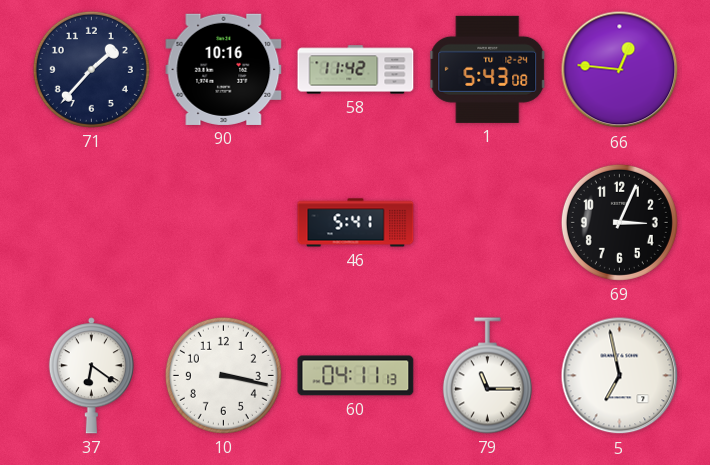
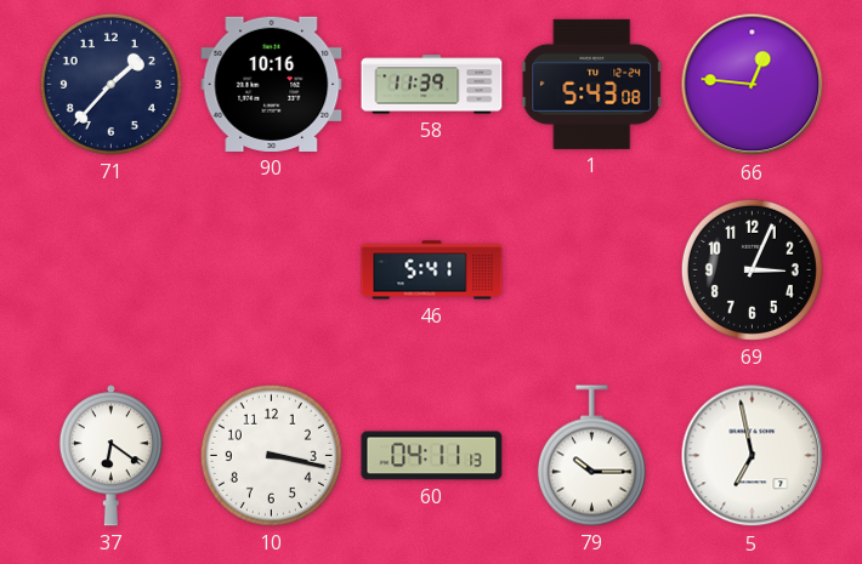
58: 11:42 -> 11:39
79: 11:15 -> 10:15
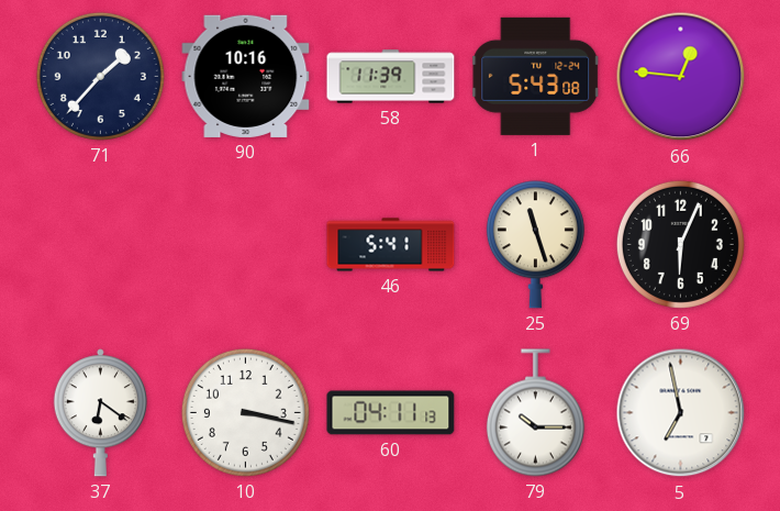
25: none -> 11:27
69: 3:04 -> 6:04
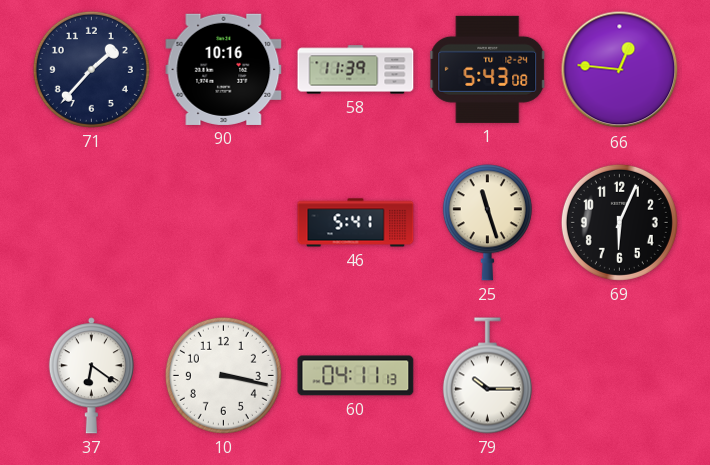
5: 6:58 -> none
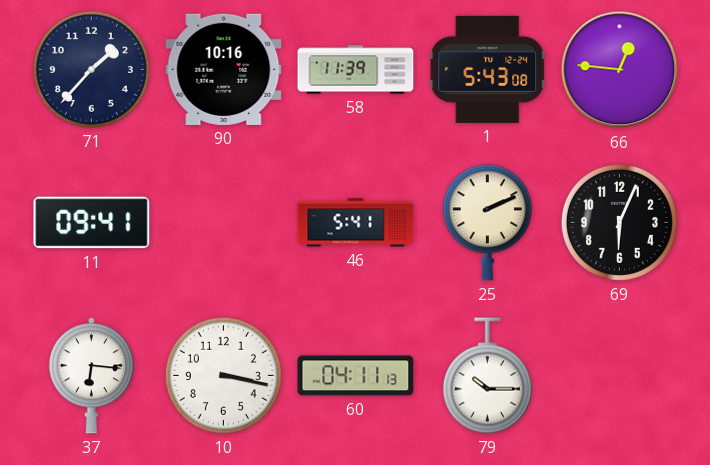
11: none -> 09:41
25: 11:27 -> 2:11
37: 6:21 -> 6:16
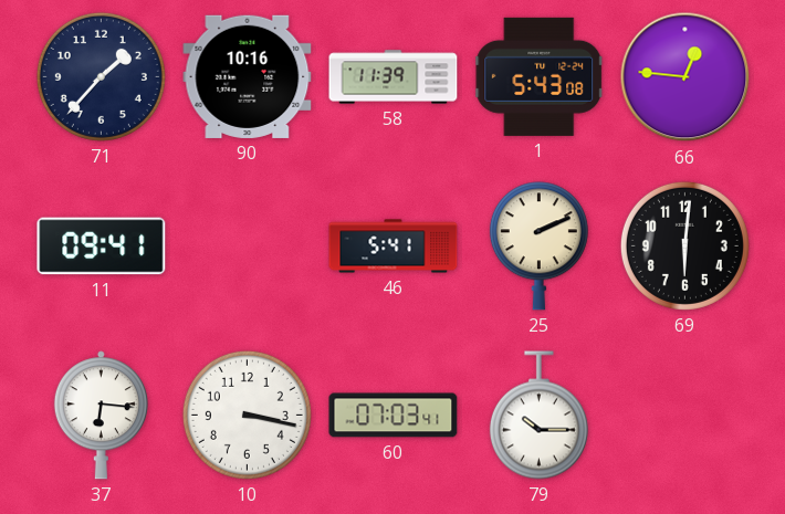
69: 6:04 -> 6:01
60: 04:11 -> 07:03
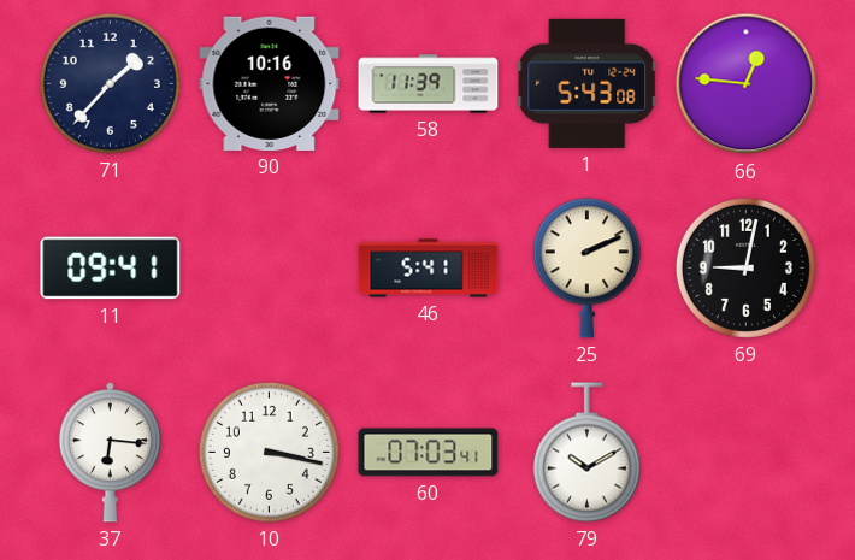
69: 6:01 -> 9:02
79: 10:15 -> 10:10
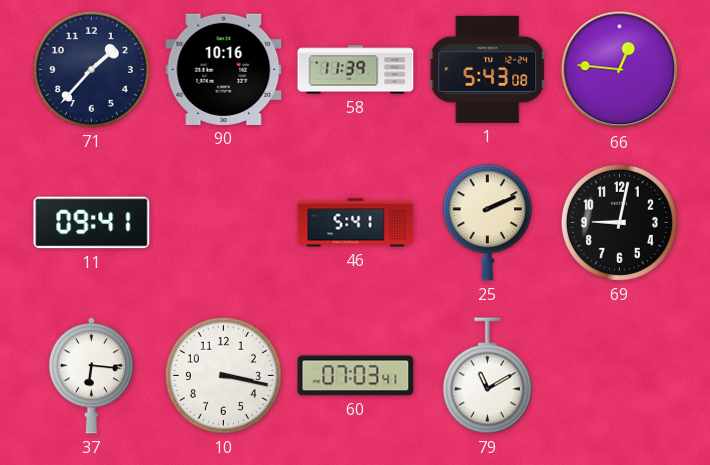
79: 10:10 -> 11:10
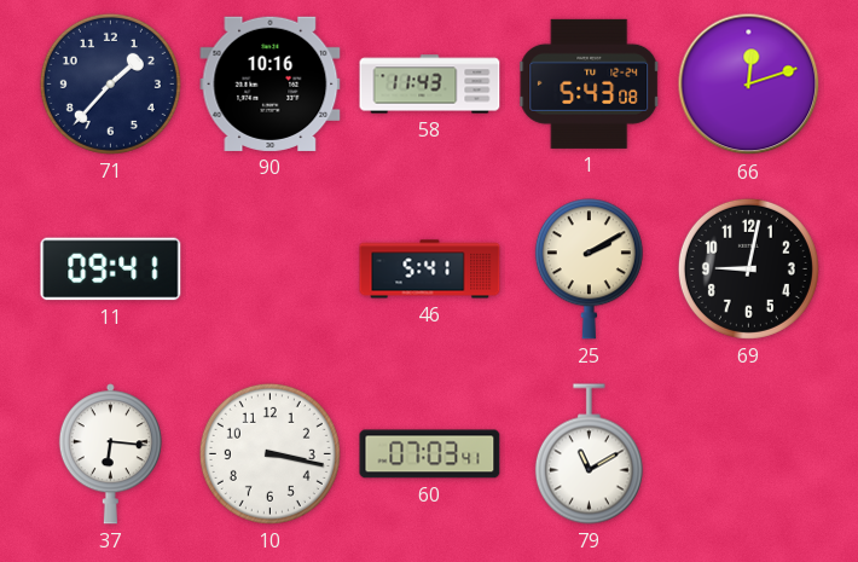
58: 11:39 -> 11:43
66: 12:46 -> 12:12
25: 2:11 -> 2:10
